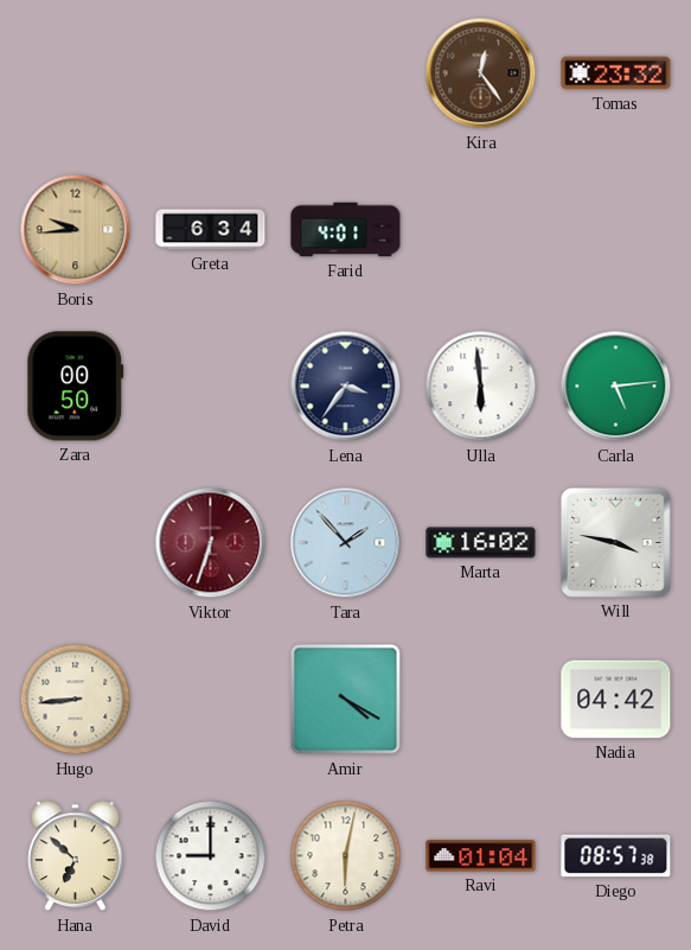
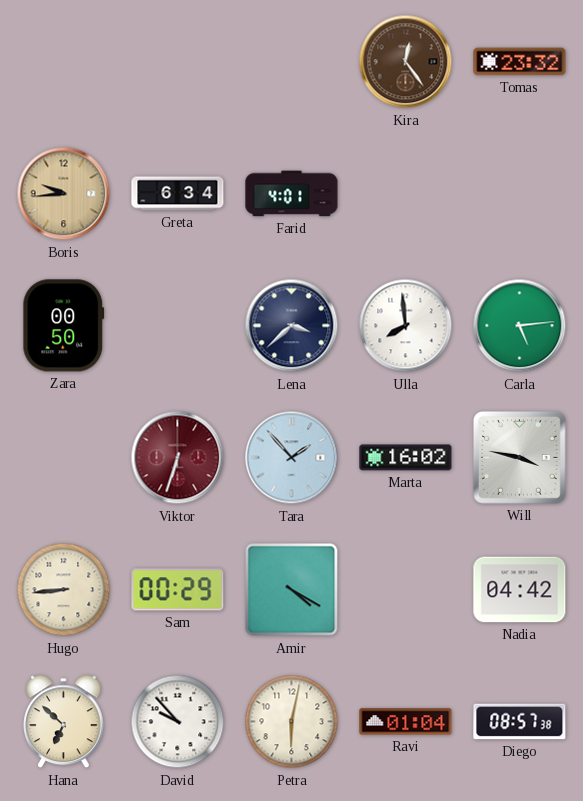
Lena: 3:36 -> 3:38
Ulla: 5:59 -> 7:59
Sam: none -> 00:29
David: 9:00 -> 9:53
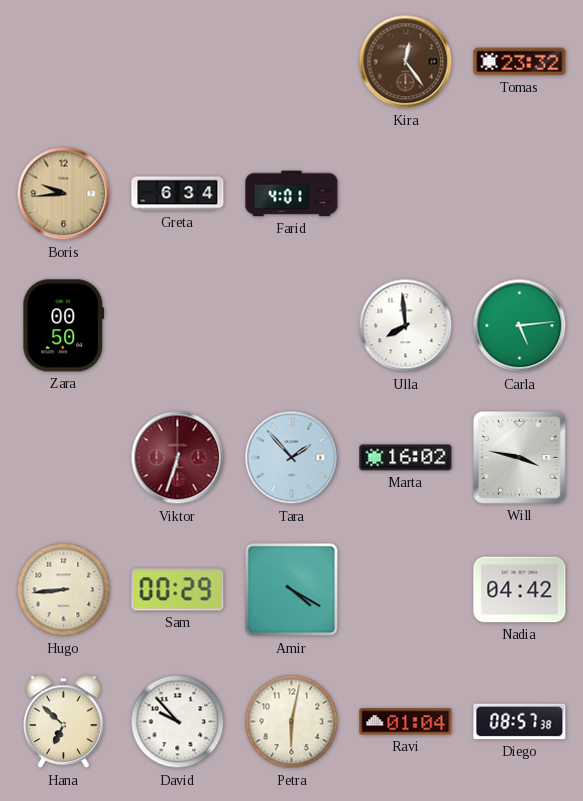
Lena: 3:38 -> none
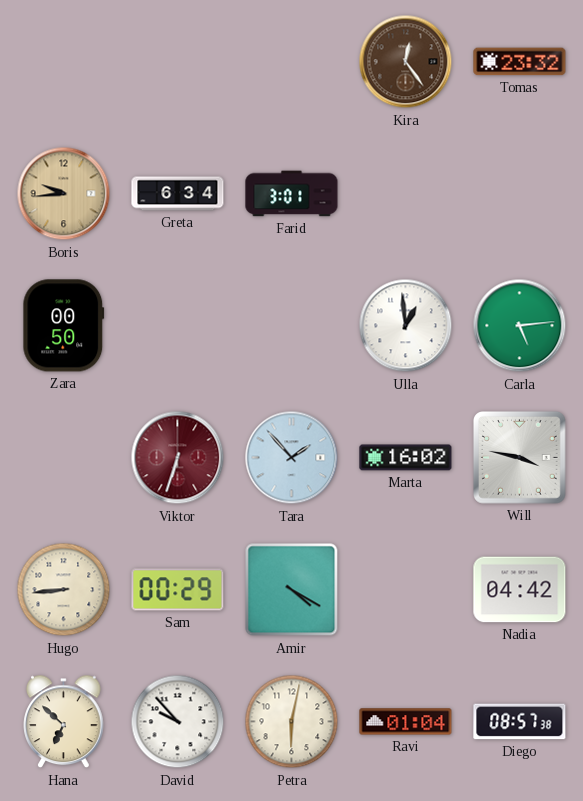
Farid: 4:01 -> 3:01
Ulla: 7:59 -> 12:59
